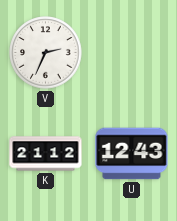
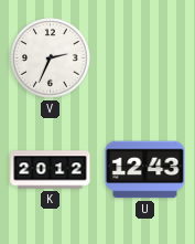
K: 21:12 -> 20:12
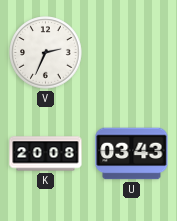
K: 20:12 -> 20:08
U: 12:43 -> 03:43
